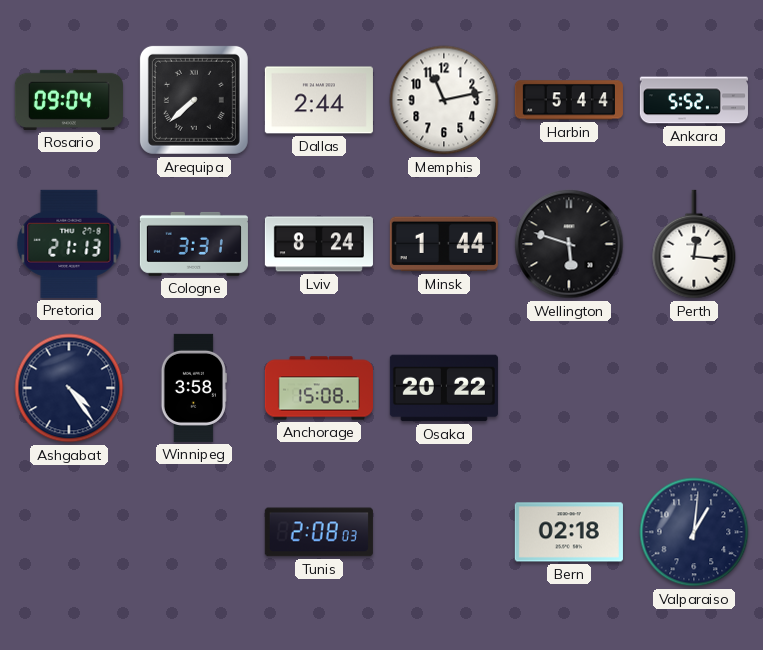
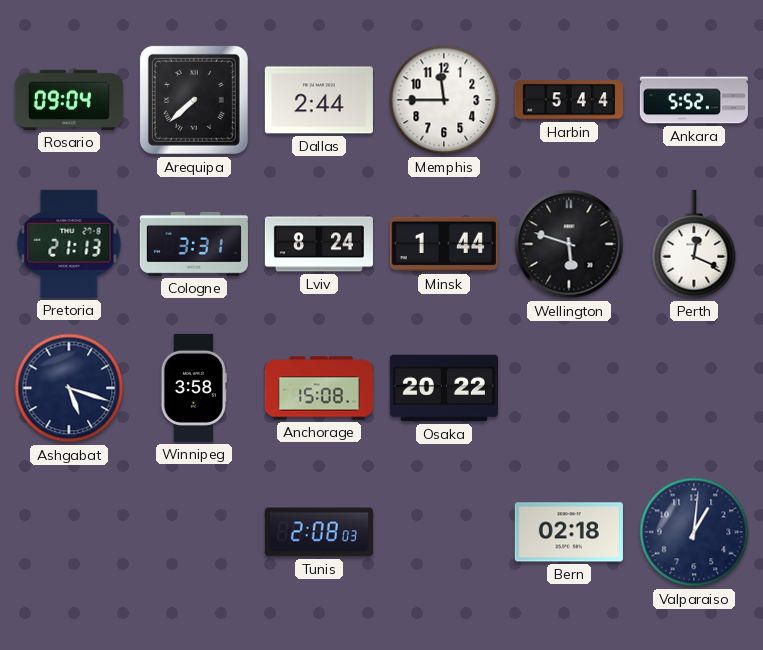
Memphis: 11:13 -> 11:45
Perth: 12:16 -> 12:19
Ashgabat: 4:24 -> 5:18
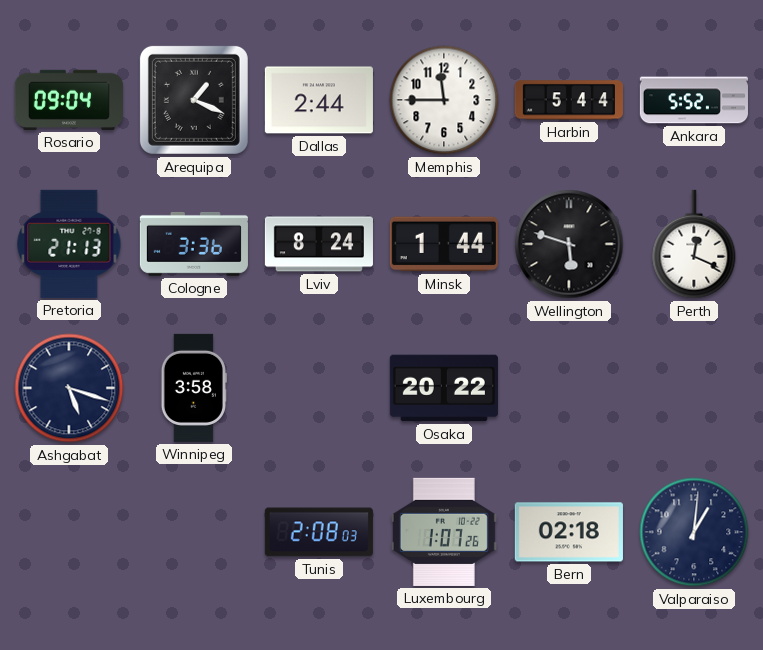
Arequipa: 7:38 -> 1:19
Cologne: 3:31 -> 3:36
Anchorage: 15:08 -> none
Luxembourg: none -> 1:07
